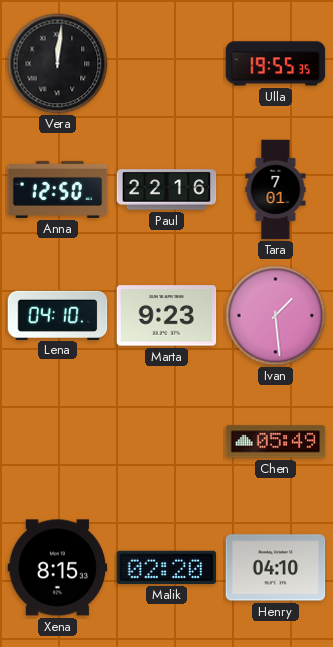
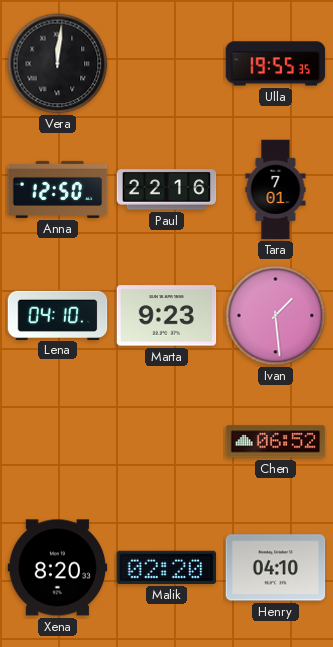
Chen: 05:49 -> 06:52
Xena: 8:15 -> 8:20
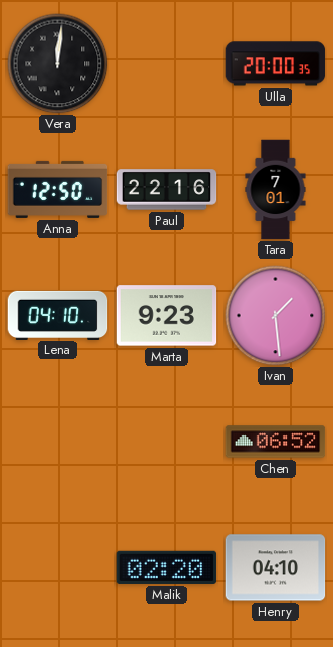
Ulla: 19:55 -> 20:00
Xena: 8:20 -> none
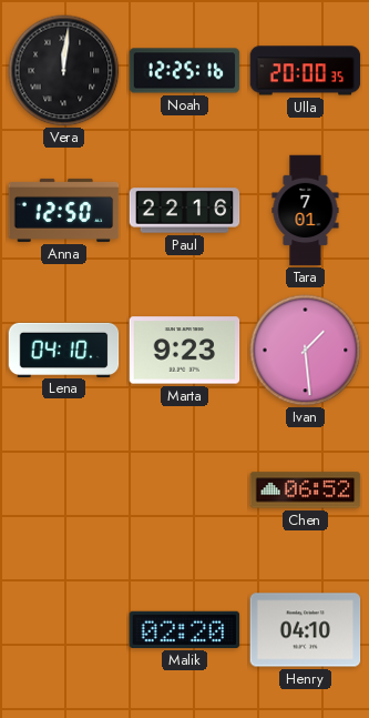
Noah: none -> 12:25
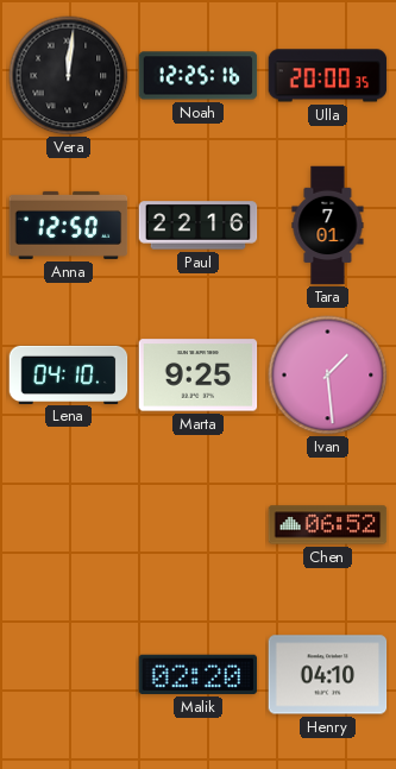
Marta: 9:23 -> 9:25
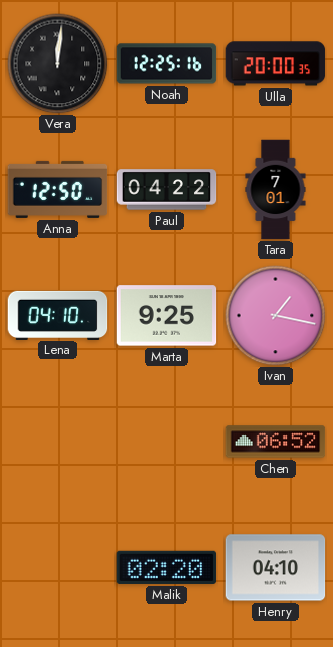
Paul: 22:16 -> 04:22
Ivan: 1:29 -> 1:17
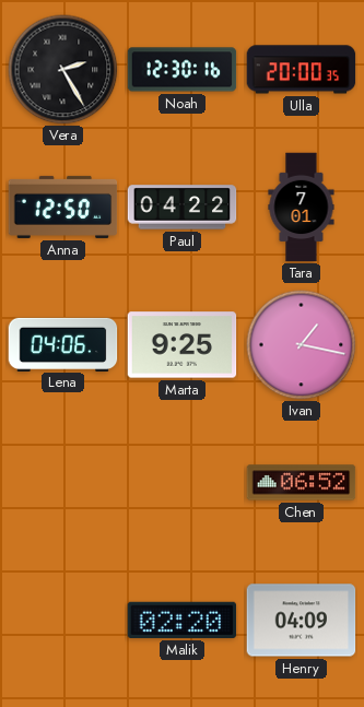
Vera: 12:01 -> 2:25
Noah: 12:25 -> 12:30
Lena: 04:10 -> 04:06
Henry: 04:10 -> 04:09
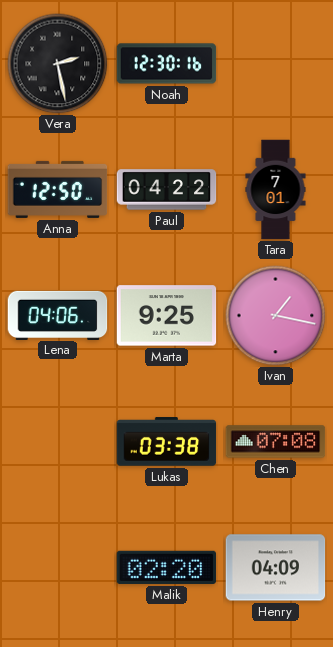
Vera: 2:25 -> 2:28
Ulla: 20:00 -> none
Lukas: none -> 03:38
Chen: 06:52 -> 07:08
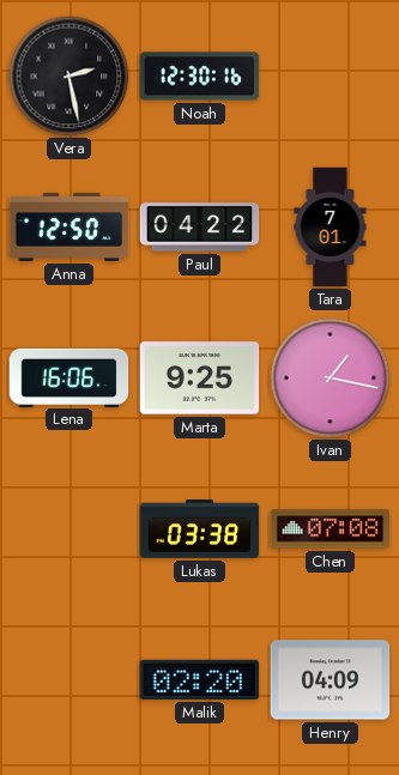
Lena: 04:06 -> 16:06
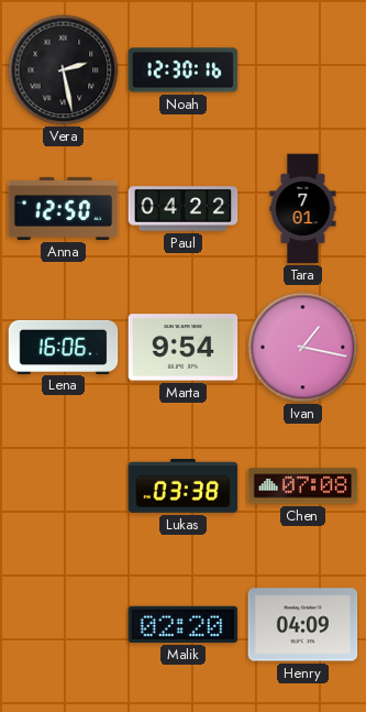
Marta: 9:25 -> 9:54
